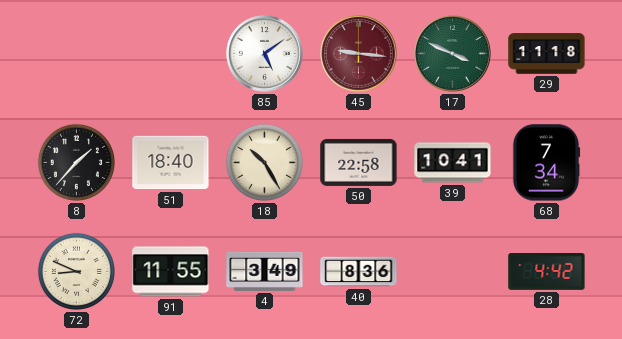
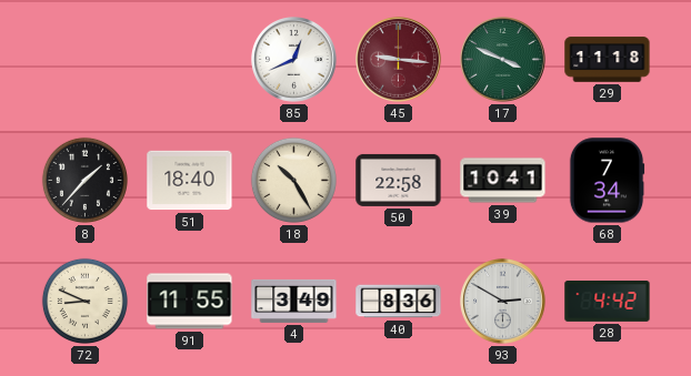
85: 5:09 -> 12:41
93: none -> 2:50
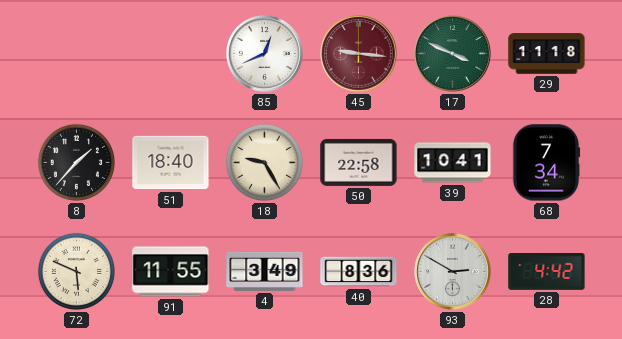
18: 10:25 -> 9:25
72: 8:49 -> 5:49
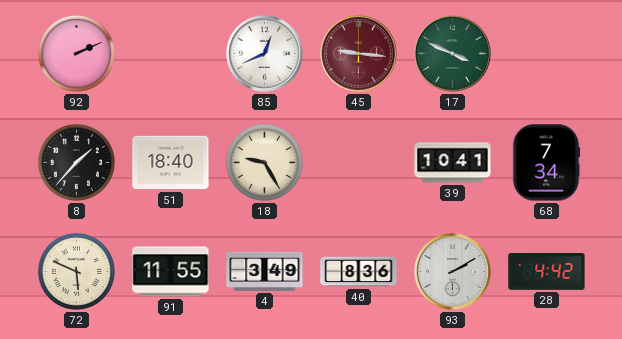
92: none -> 2:11
29: 11:18 -> none
50: 22:58 -> none
93: 2:50 -> 2:10
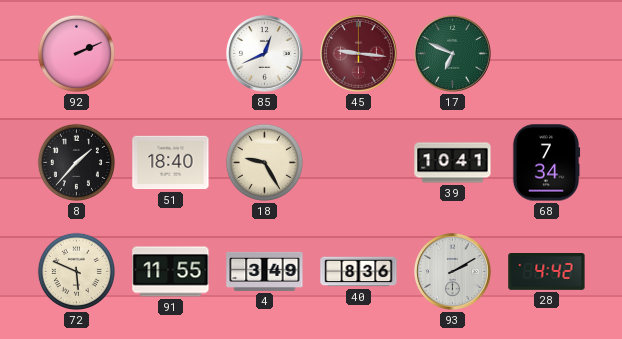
17: 3:49 -> 6:49
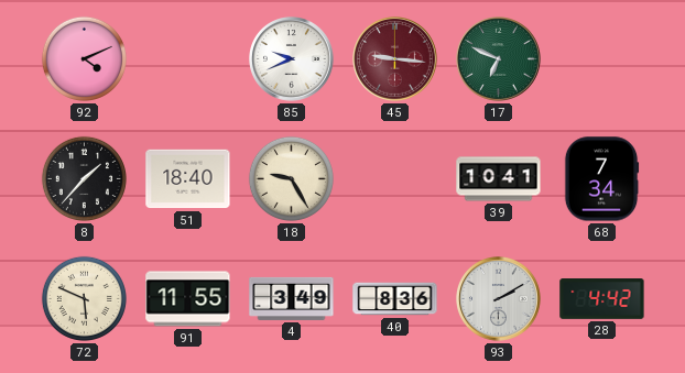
92: 2:11 -> 4:11
85: 12:41 -> 9:41
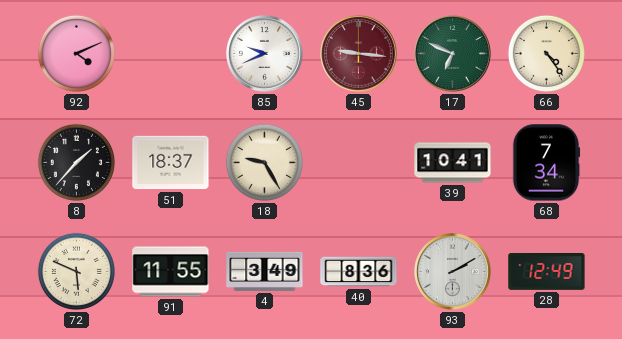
66: none -> 4:24
51: 18:40 -> 18:37
28: 4:42 -> 12:49
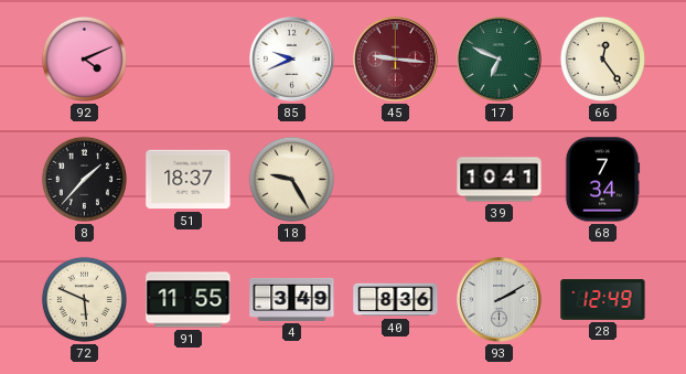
66: 4:24 -> 12:24
